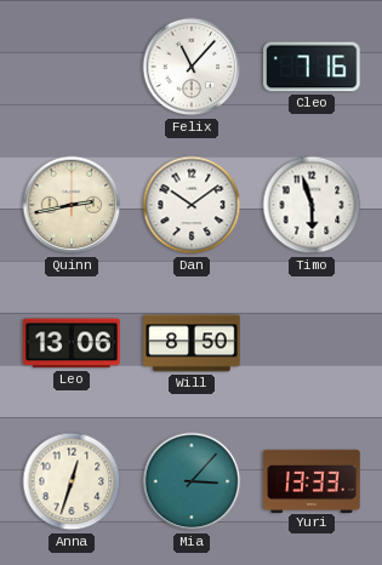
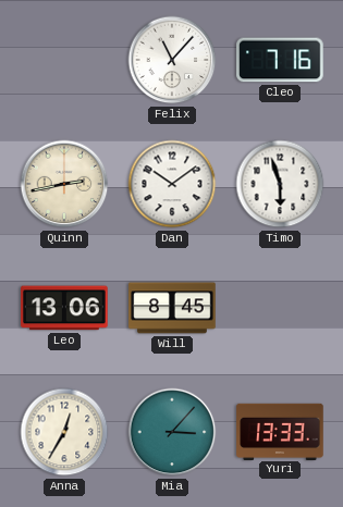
Will: 8:50 -> 8:45
Anna: 12:33 -> 12:35
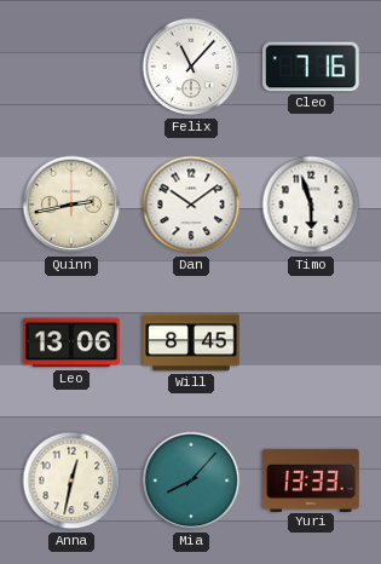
Anna: 12:35 -> 12:32
Mia: 3:07 -> 8:07
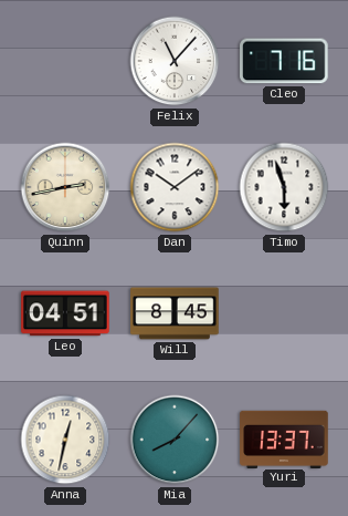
Leo: 13:06 -> 04:51
Yuri: 13:33 -> 13:37
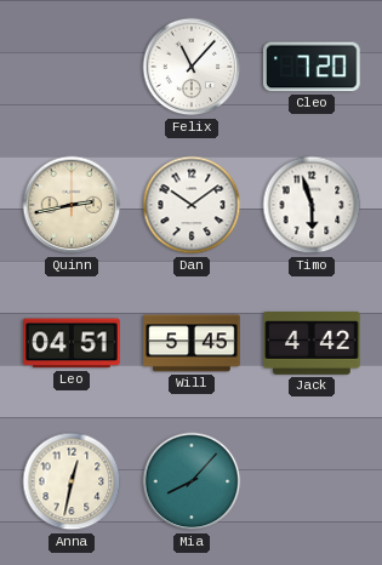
Cleo: 7:16 -> 7:20
Will: 8:45 -> 5:45
Jack: none -> 4:42
Yuri: 13:37 -> none
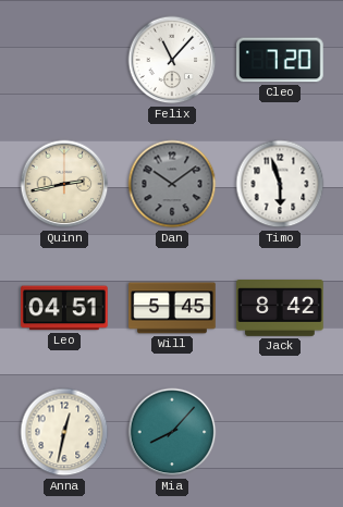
Dan dial: white -> grey
Jack: 4:42 -> 8:42
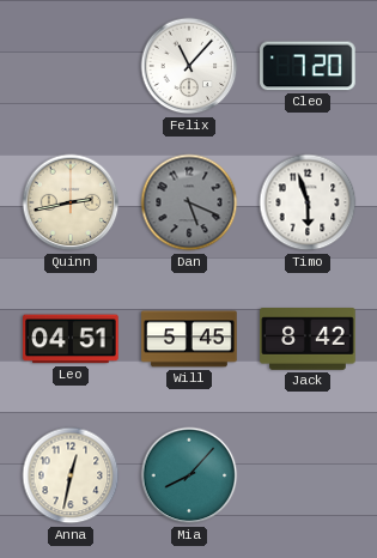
Dan: 10:09 -> 5:19
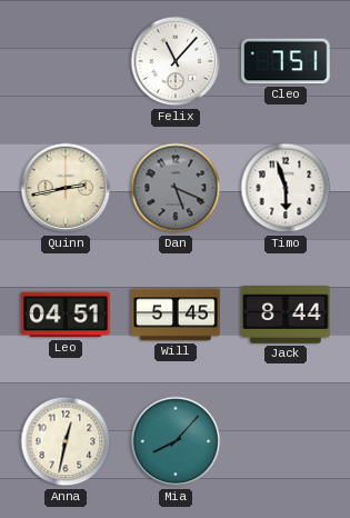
Cleo: 7:20 -> 7:51
Jack: 8:42 -> 8:44
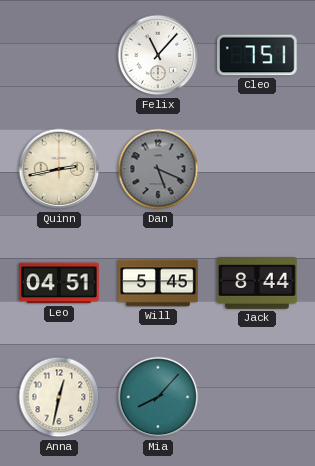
Timo: 5:57 -> none
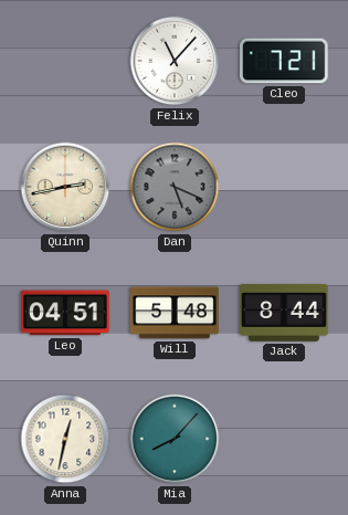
Cleo: 7:51 -> 7:21
Will: 5:45 -> 5:48
